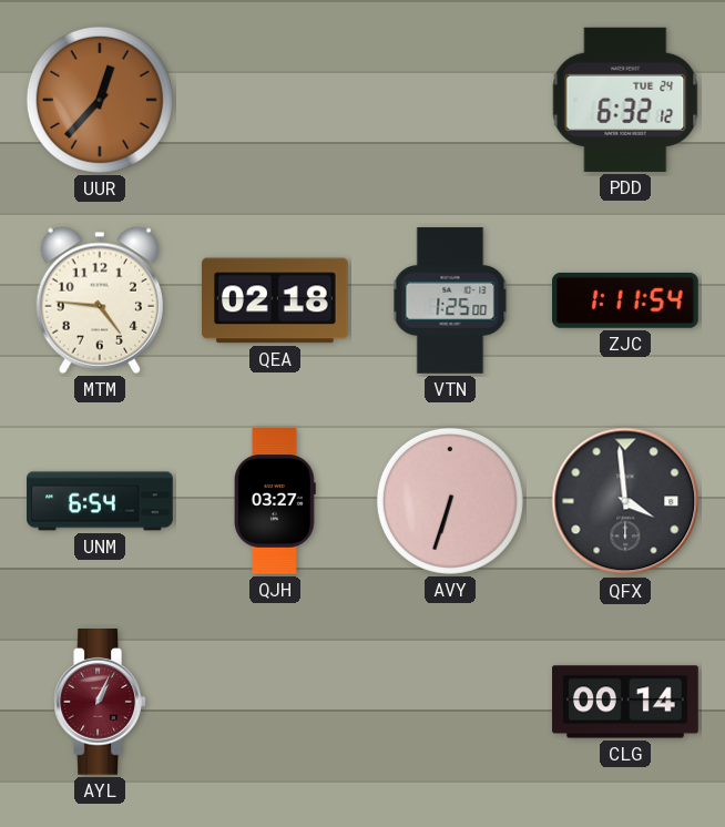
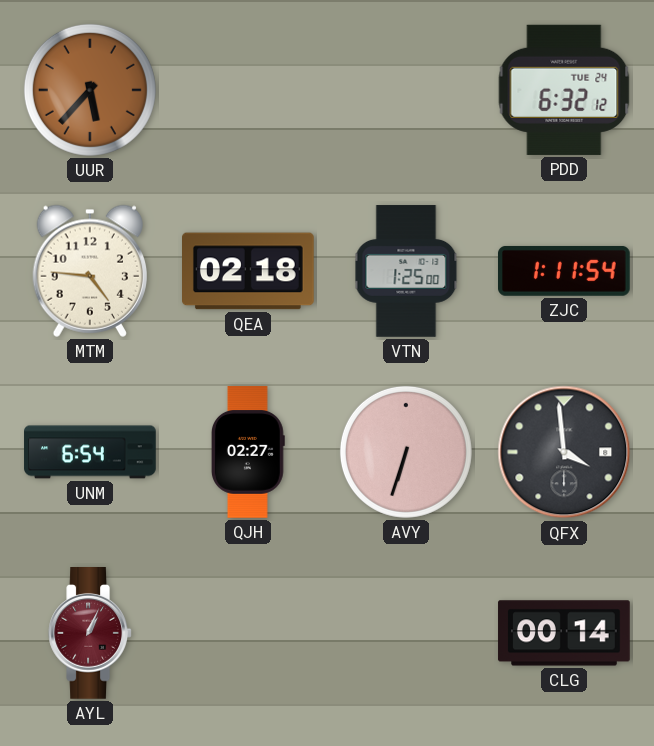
UUR: 12:37 -> 5:37
QJH: 03:27 -> 02:27
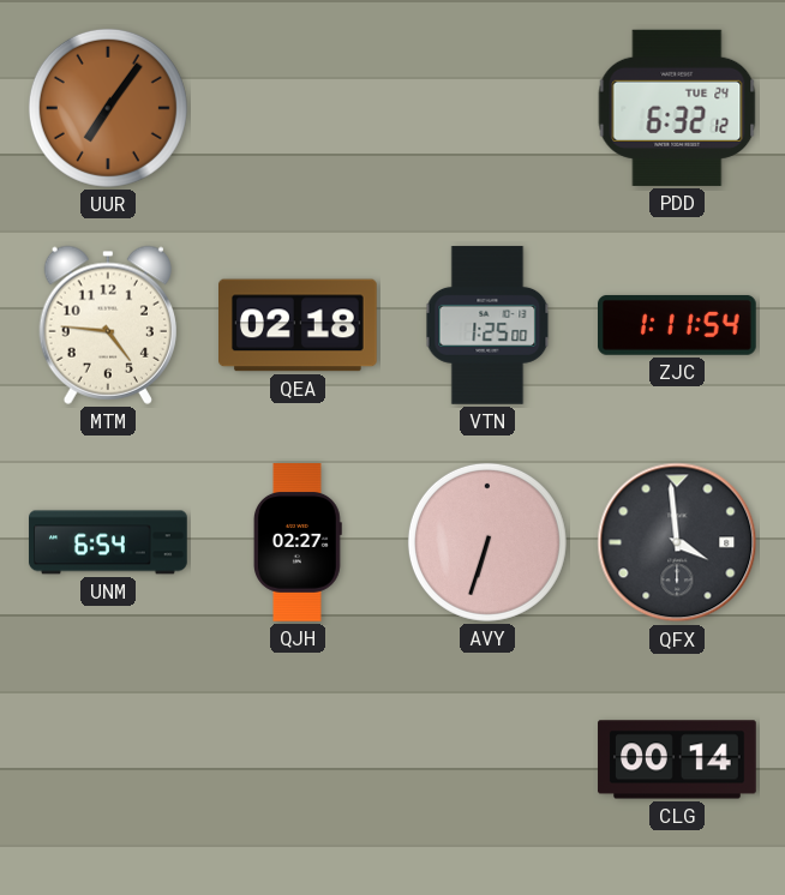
UUR: 5:37 -> 7:06
AYL: 1:04 -> none
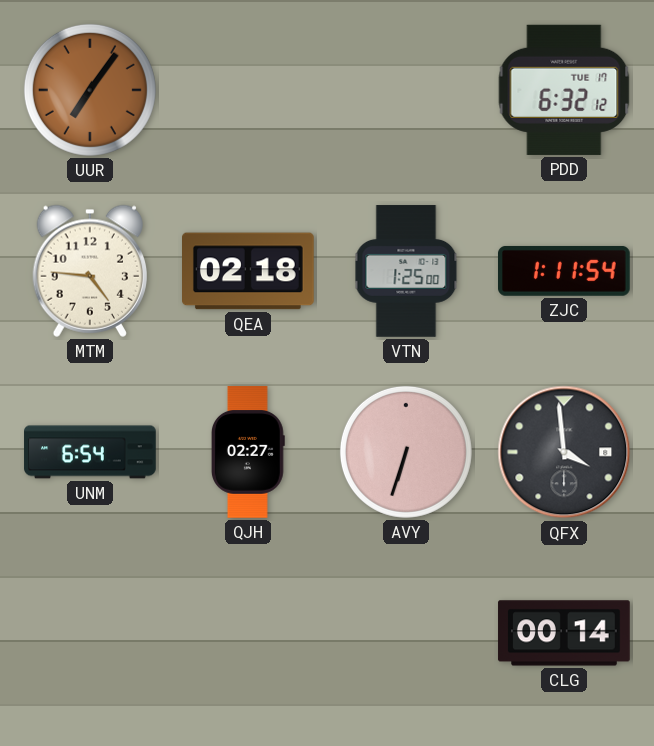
PDD date: TUE 24 -> TUE 17
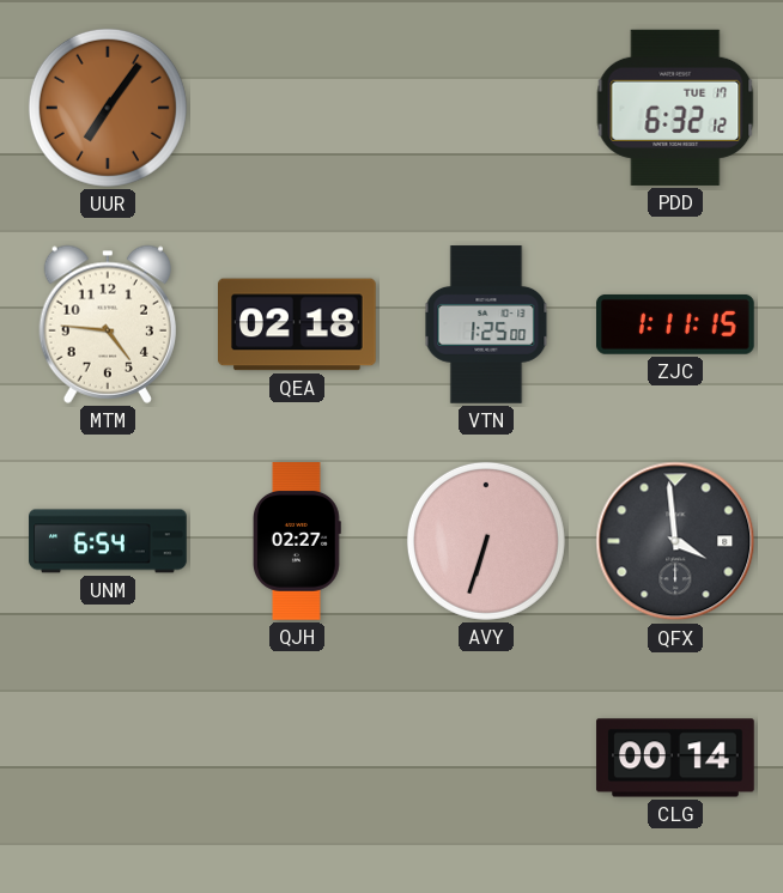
ZJC: 1:11:54 -> 1:11:15
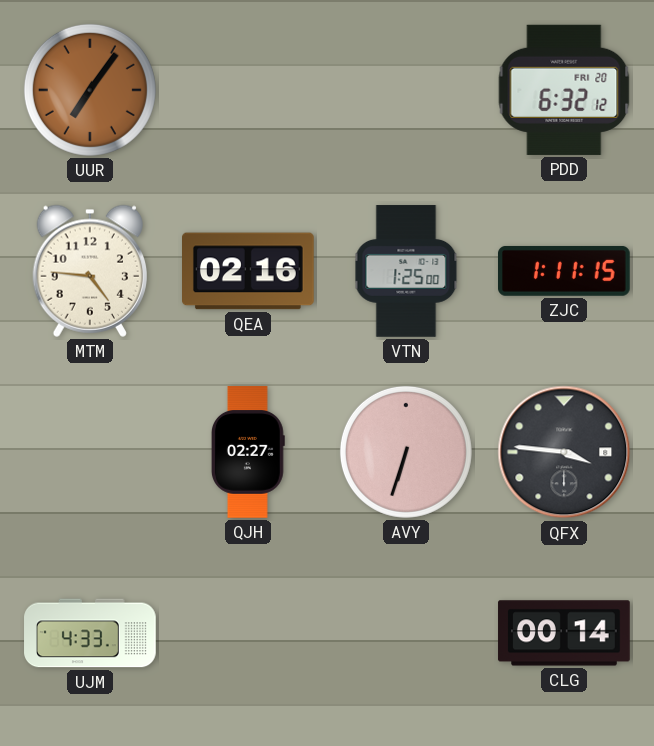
PDD date: TUE 17 -> FRI 20
QEA: 02:18 -> 02:16
UNM: 6:54 -> none
QFX: 3:59 -> 3:46
UJM: none -> 4:33
